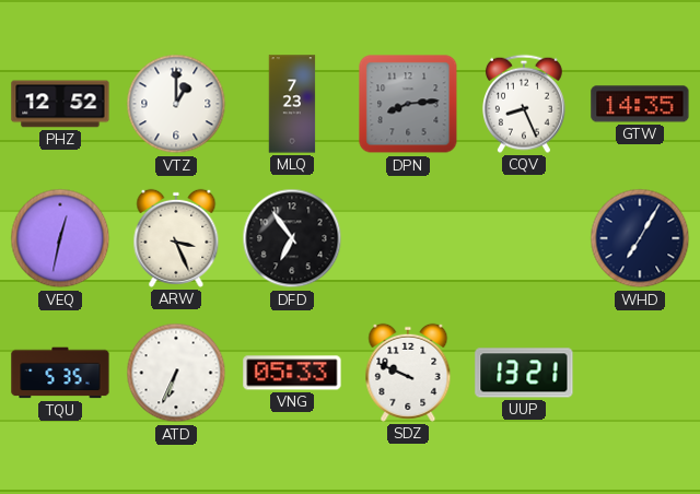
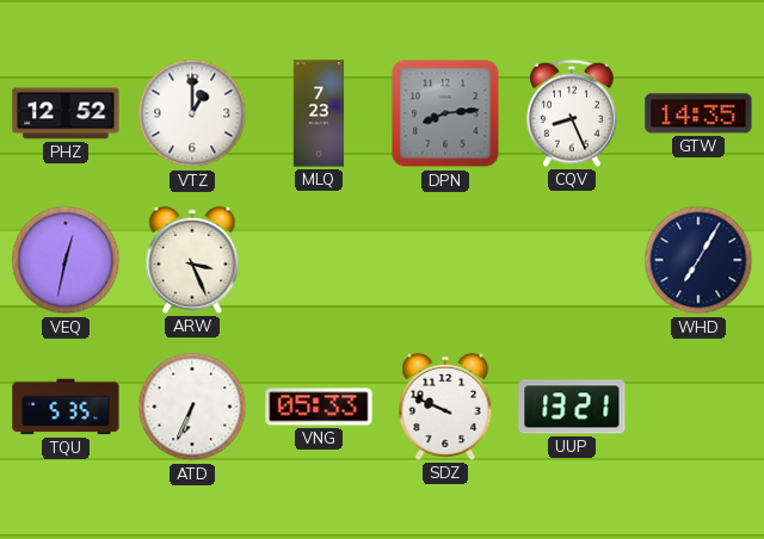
DFD: 6:54 -> none
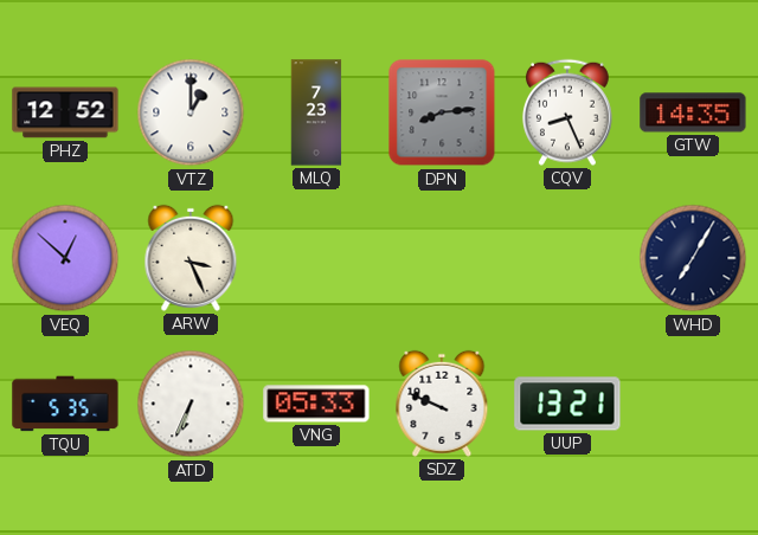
VEQ: 12:32 -> 12:52
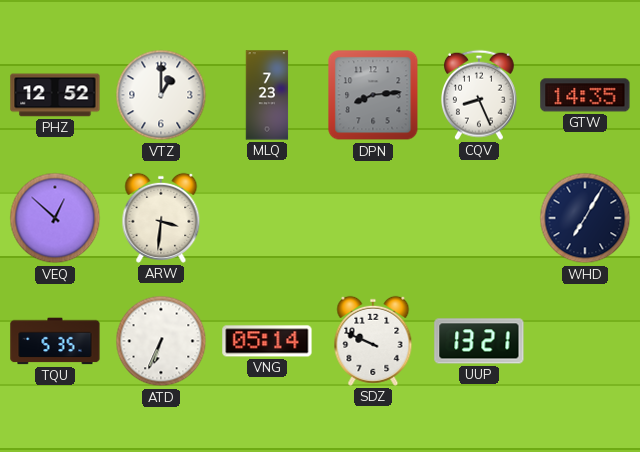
ARW: 3:26 -> 3:31
VNG: 05:33 -> 05:14
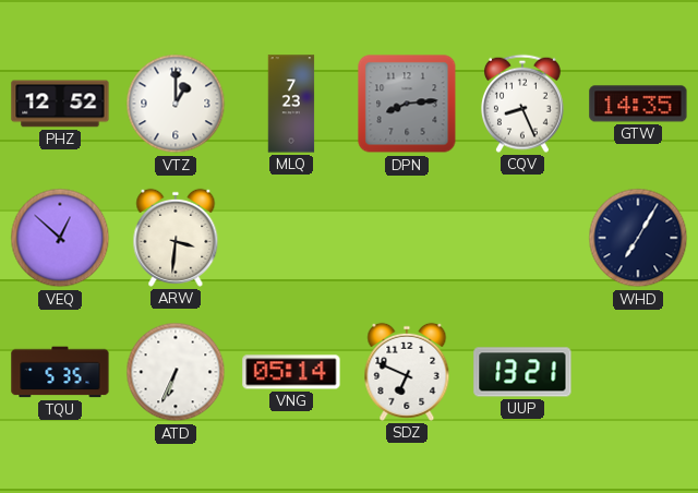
SDZ: 9:49 -> 6:49
